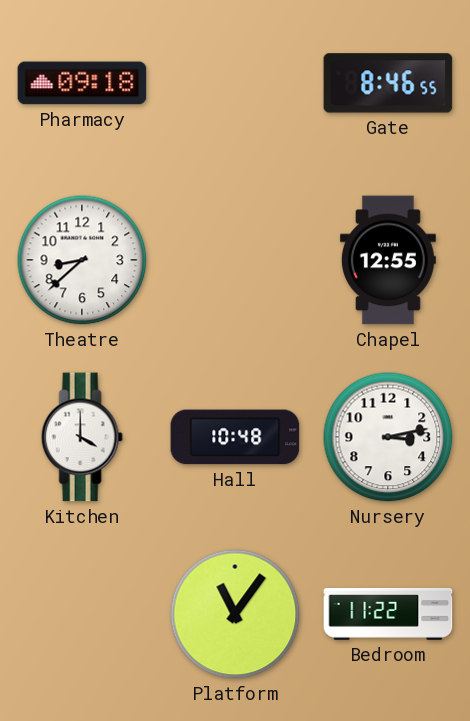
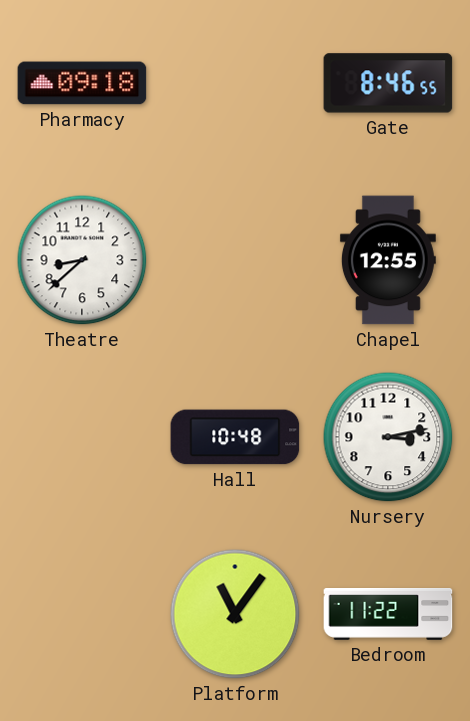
Kitchen: 4:00 -> none
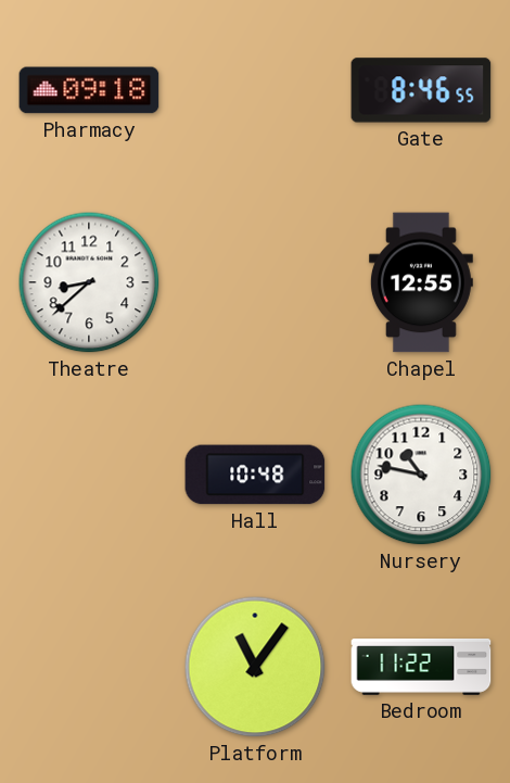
Nursery: 3:13 -> 10:47
